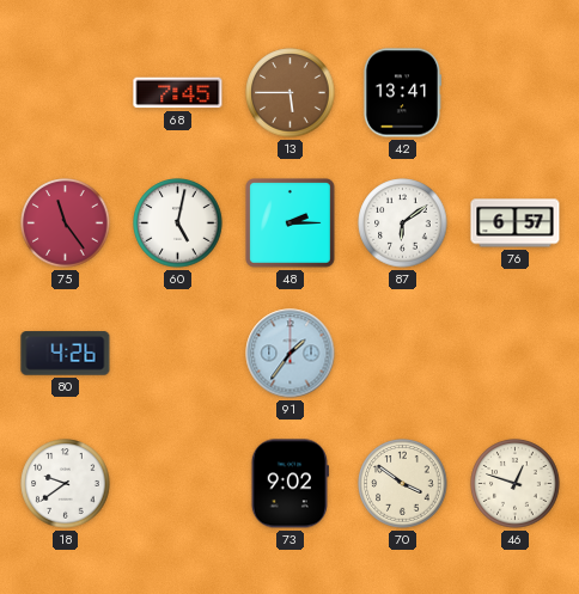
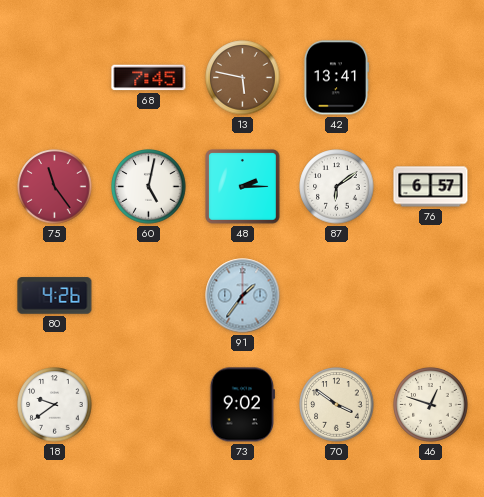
13: 5:45 -> 5:47
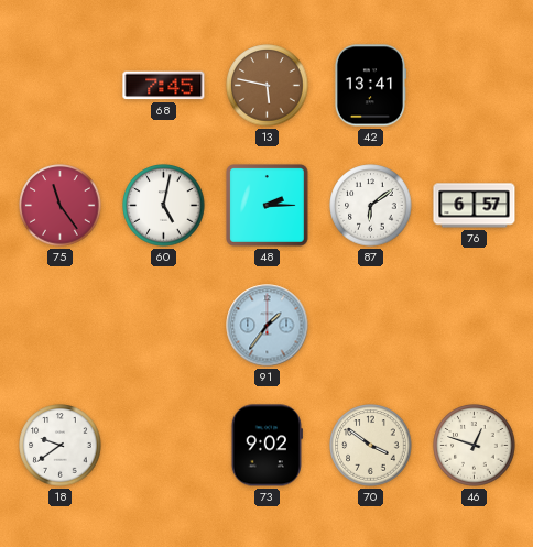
80: 4:26 -> none
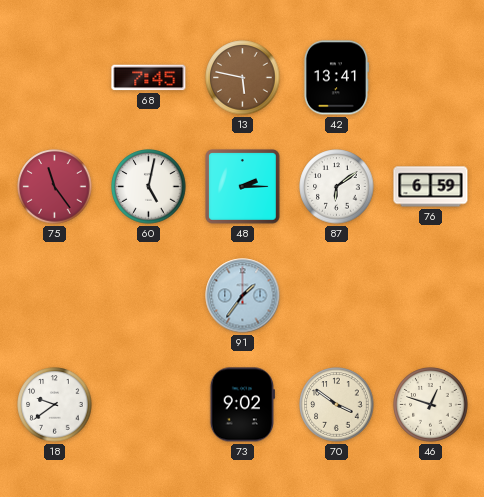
76: 6:57 -> 6:59
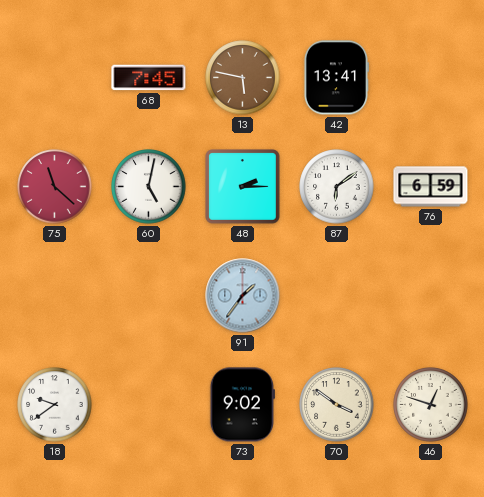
75: 11:24 -> 11:22
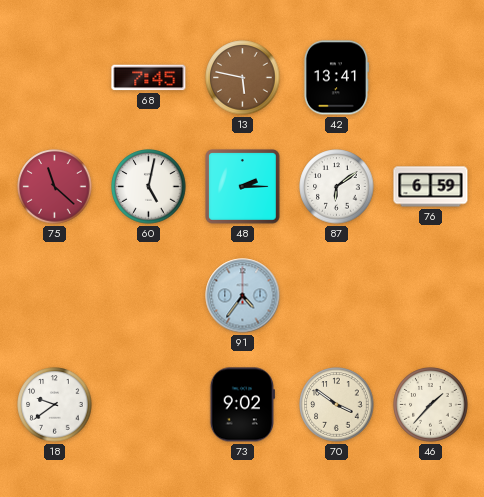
91: 1:36 -> 4:36
46: 12:48 -> 1:37
